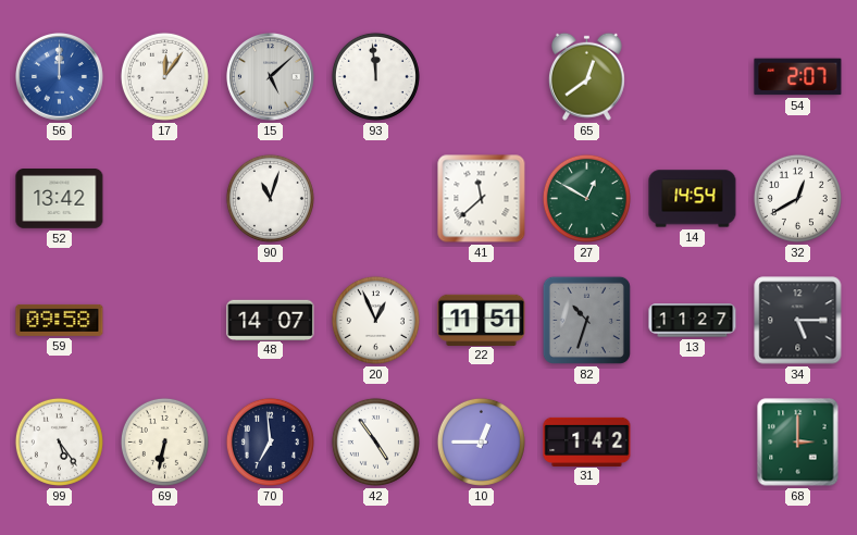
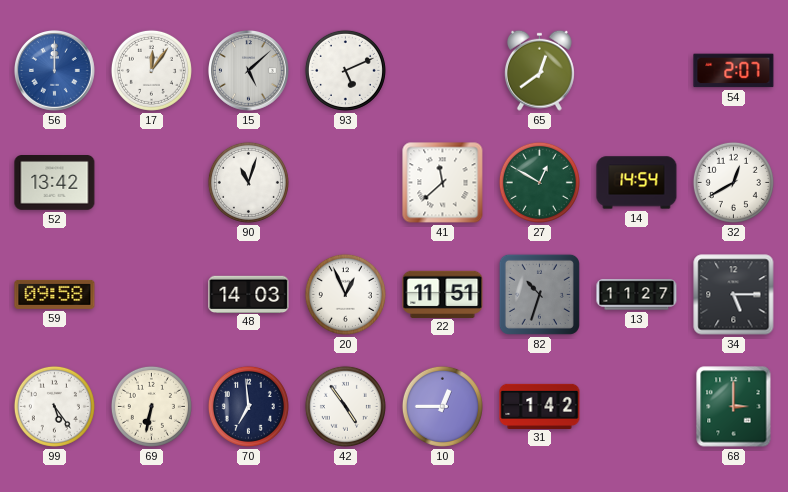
93: 11:59 -> 5:11
48: 14:07 -> 14:03
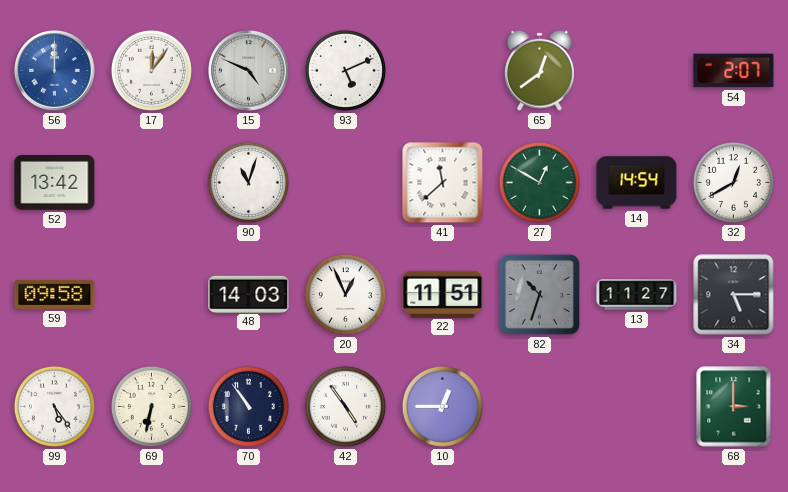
15: 5:08 -> 4:49
70: 6:59 -> 10:54
31: 1:42 -> none
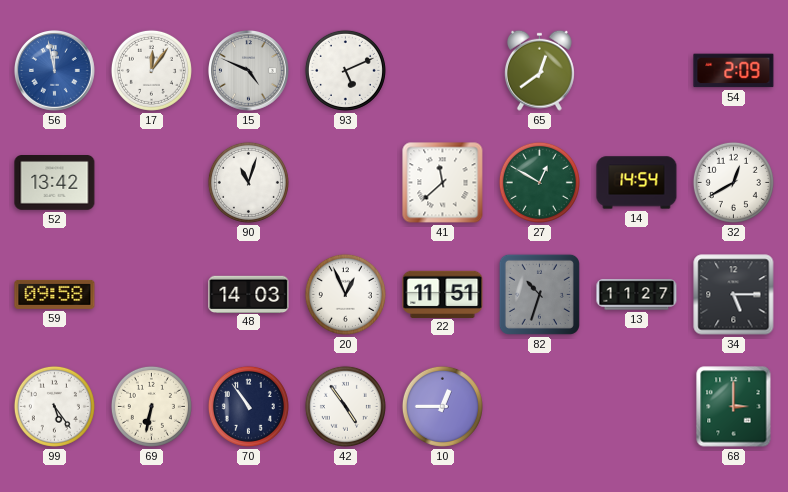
56: 12:00 -> 11:58
54: 2:07 -> 2:09
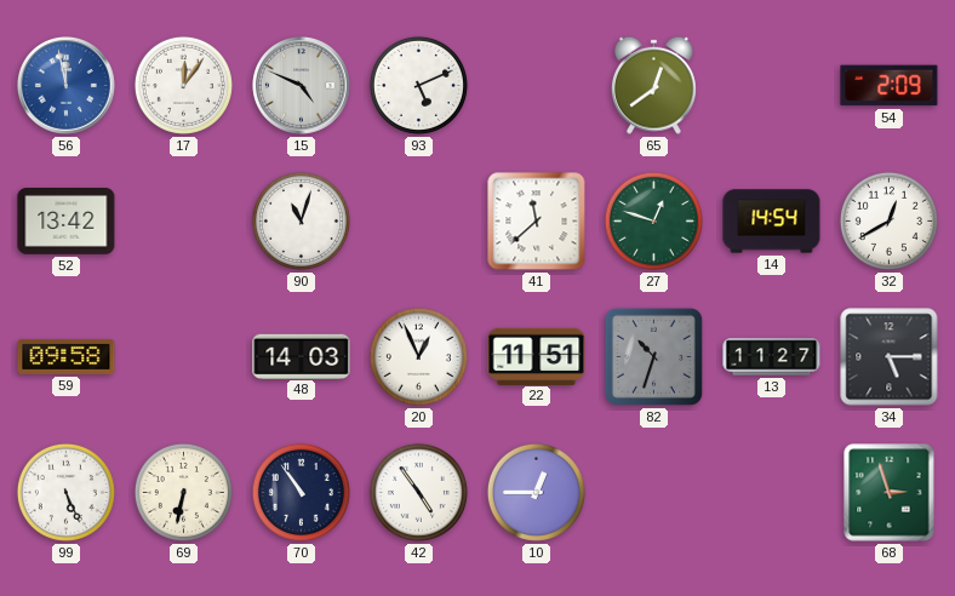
27: 12:50 -> 12:48
99: 5:24 -> 5:26
68: 3:00 -> 2:57
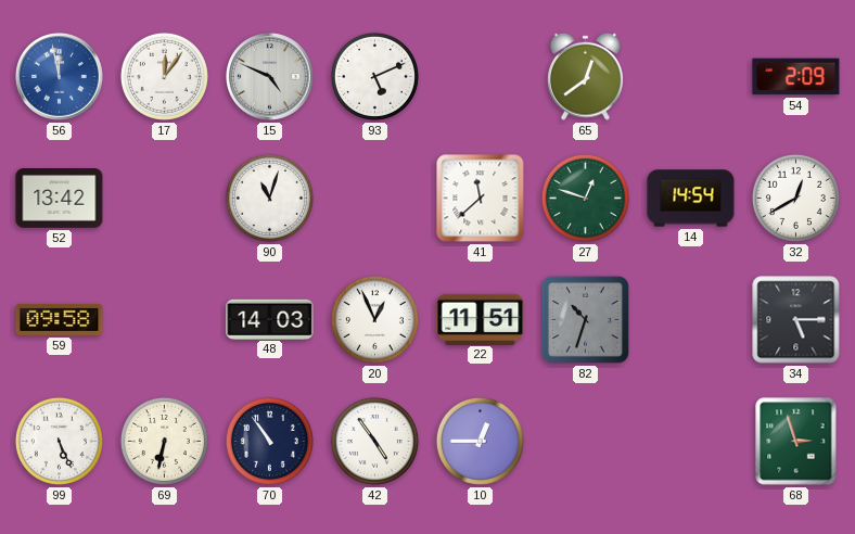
13: 11:27 -> none
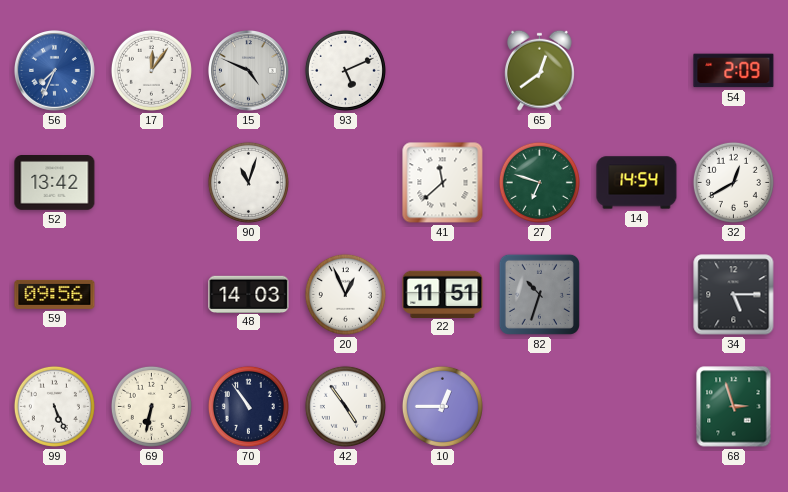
56: 11:58 -> 7:34
27: 12:48 -> 6:48
59: 09:58 -> 09:56
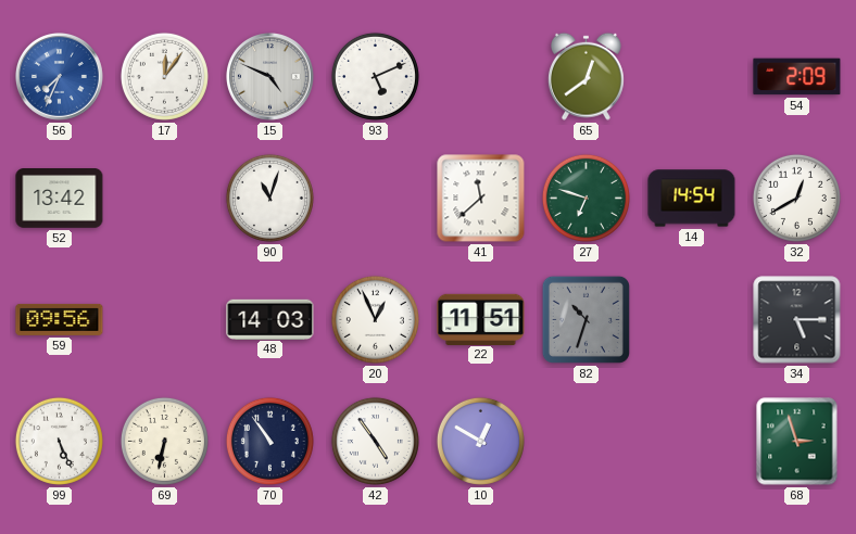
10: 12:45 -> 12:50
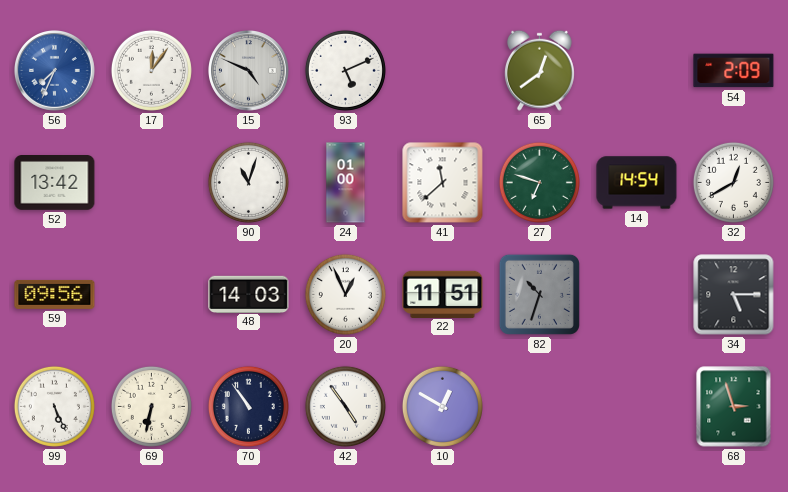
24: none -> 01:00
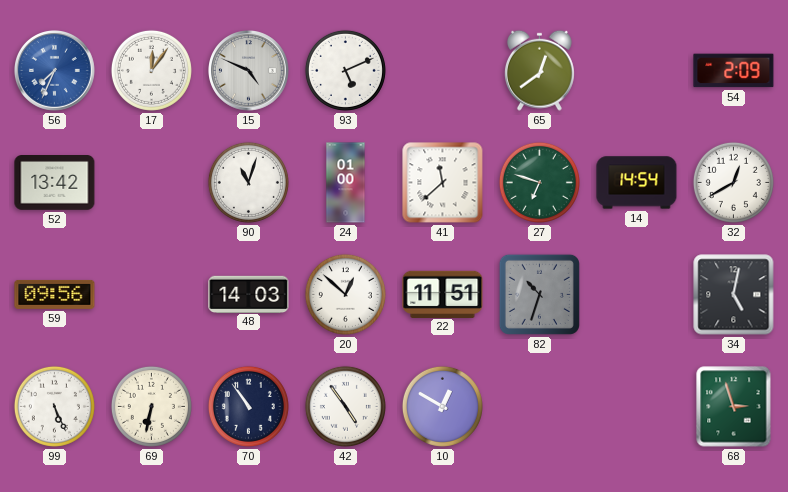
20: 12:56 -> 12:52
34: 5:15 -> 5:02
